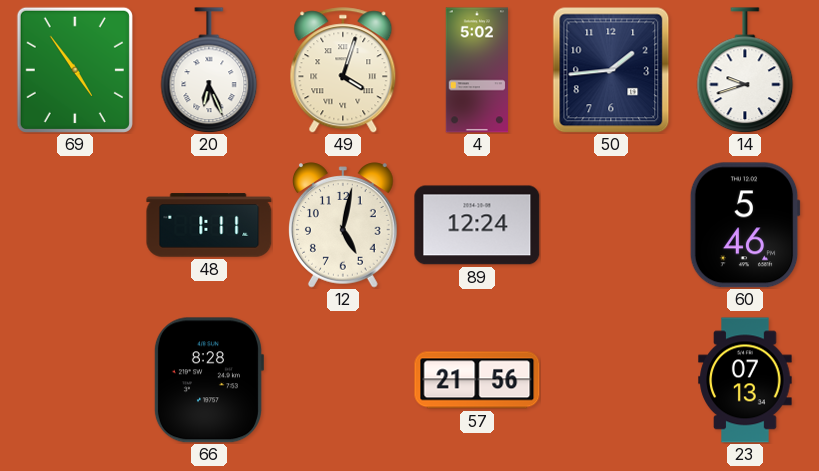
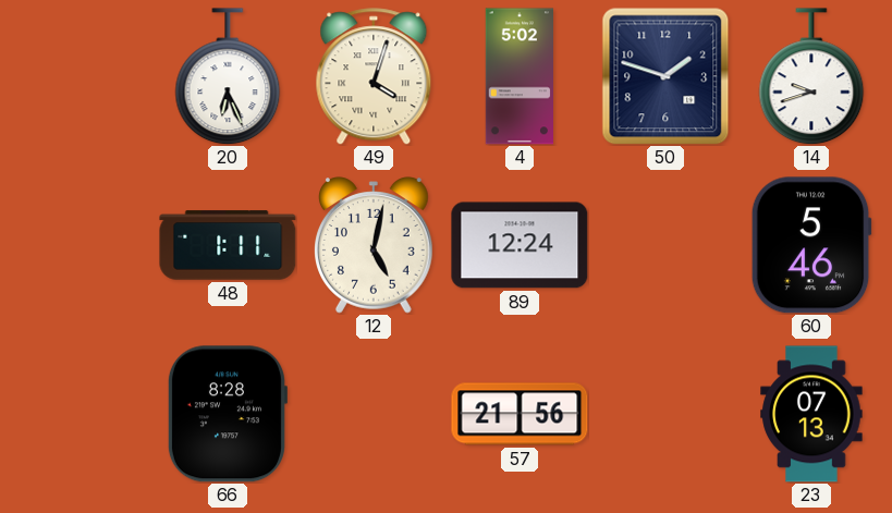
69: 4:54 -> none
50: 1:44 -> 1:48
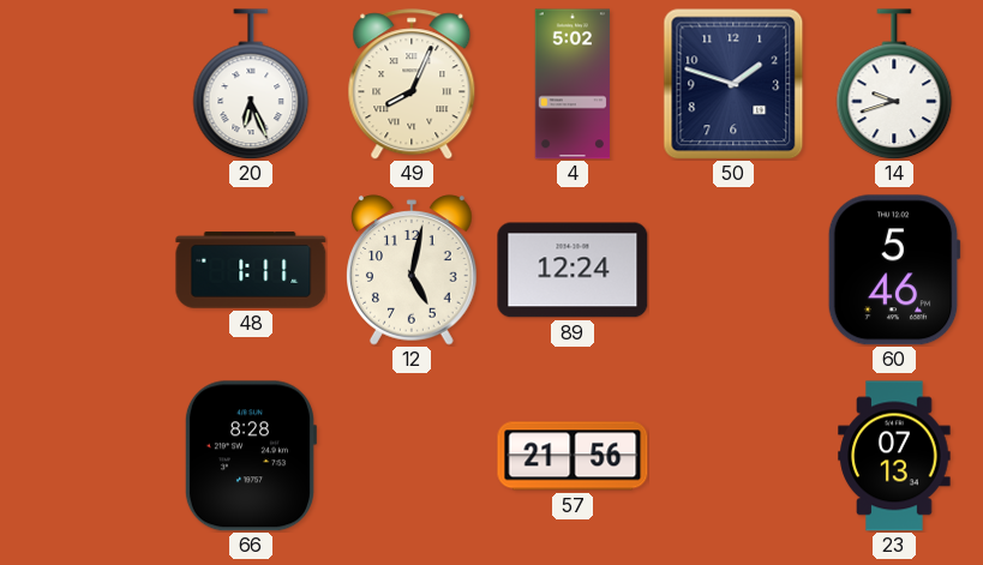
49: 4:03 -> 8:04
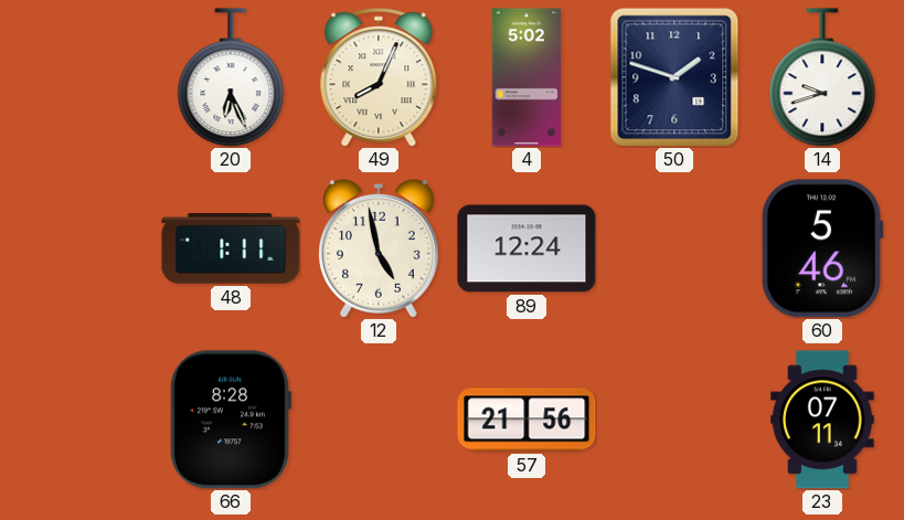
12: 5:02 -> 4:58
23: 07:13 -> 07:11
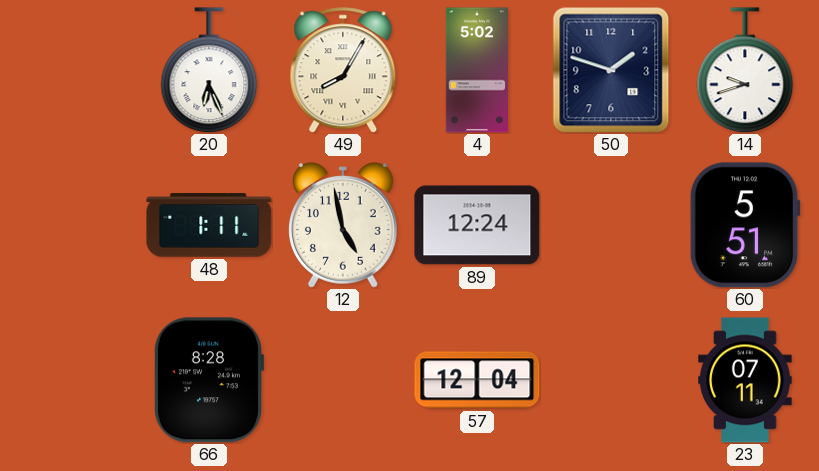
49: 8:04 -> 8:05
60: 5:46 -> 5:51
57: 21:56 -> 12:04
